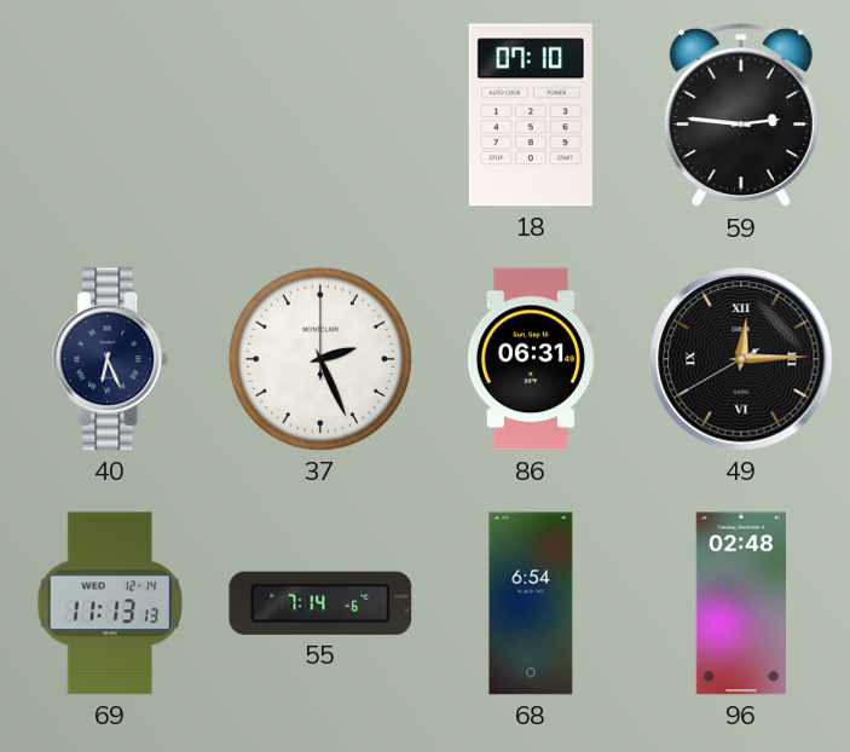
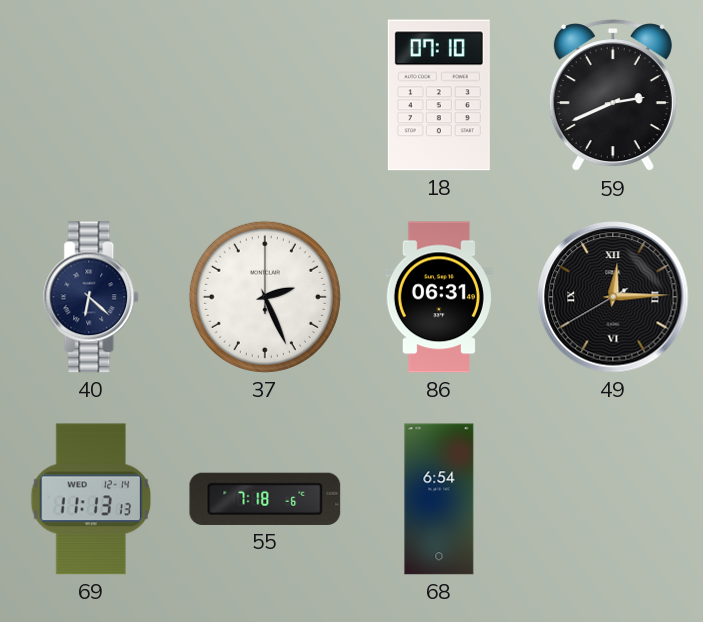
59: 2:46 -> 2:41
40: 6:26 -> 6:22
55: 7:14 -> 7:18
96: 02:48 -> none
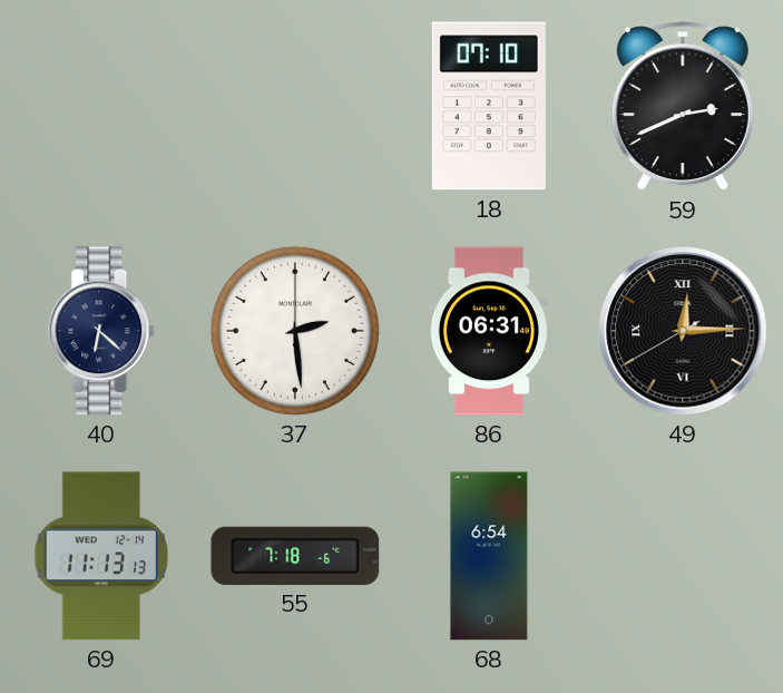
37: 2:26 -> 2:29
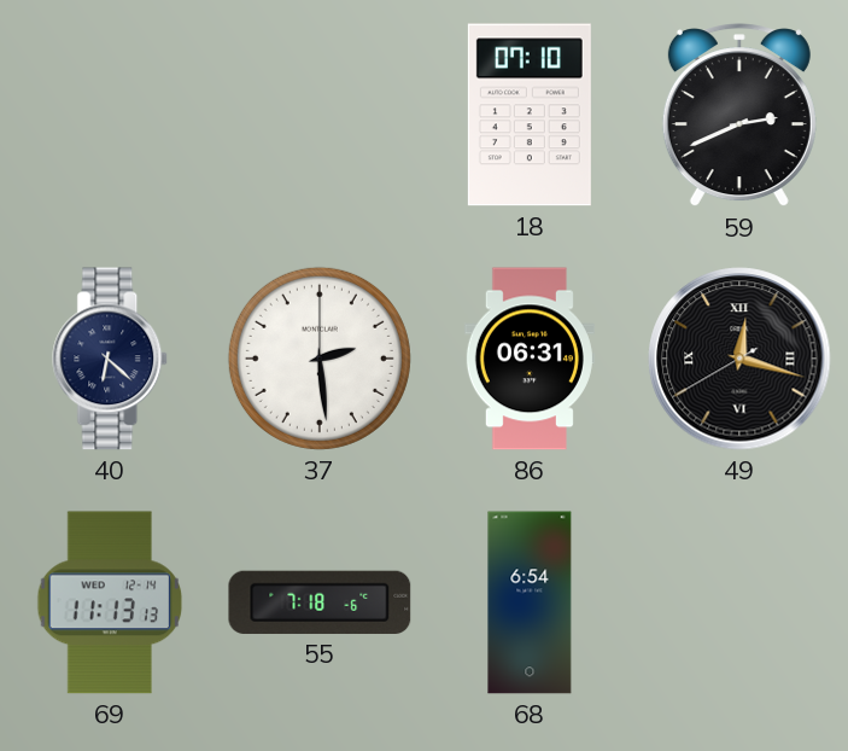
49: 12:14 -> 12:17
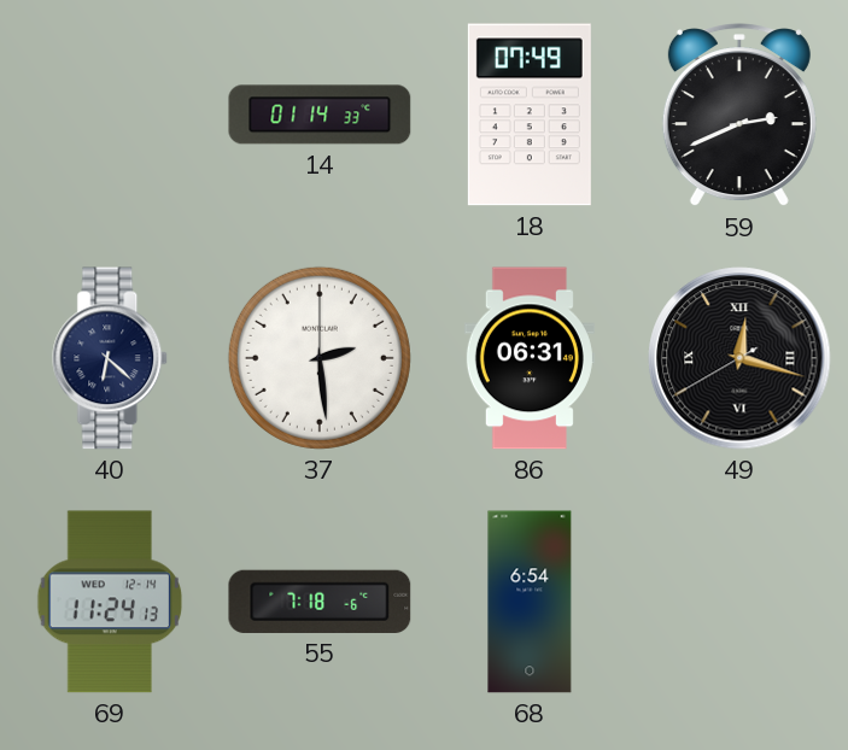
14: none -> 01:14
18: 07:10 -> 07:49
69: 11:13 -> 11:24
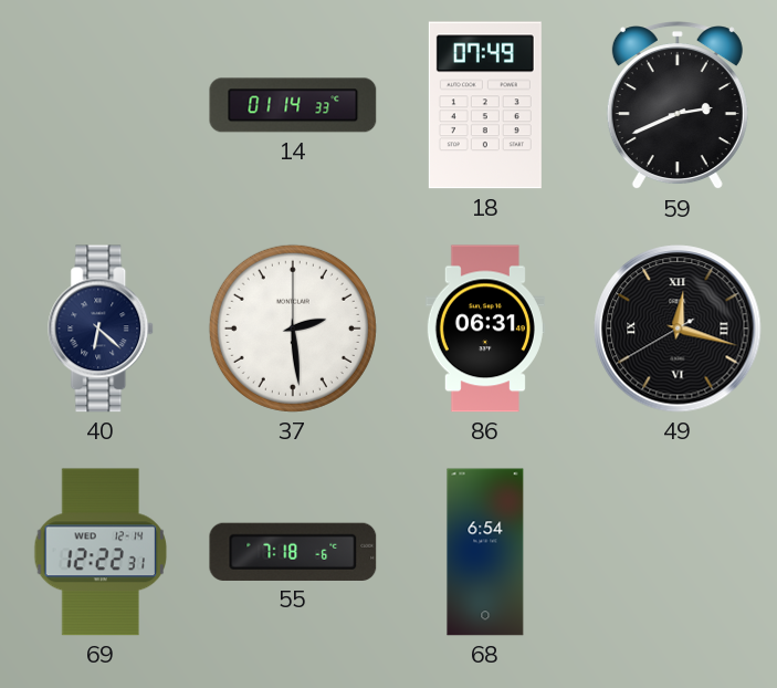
69: 11:24 -> 12:22
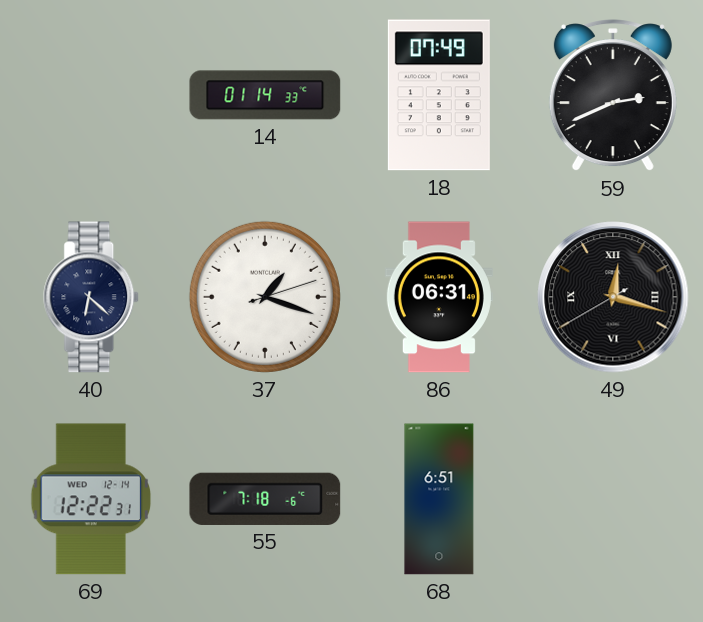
37: 2:29 -> 1:18
68: 6:54 -> 6:51
